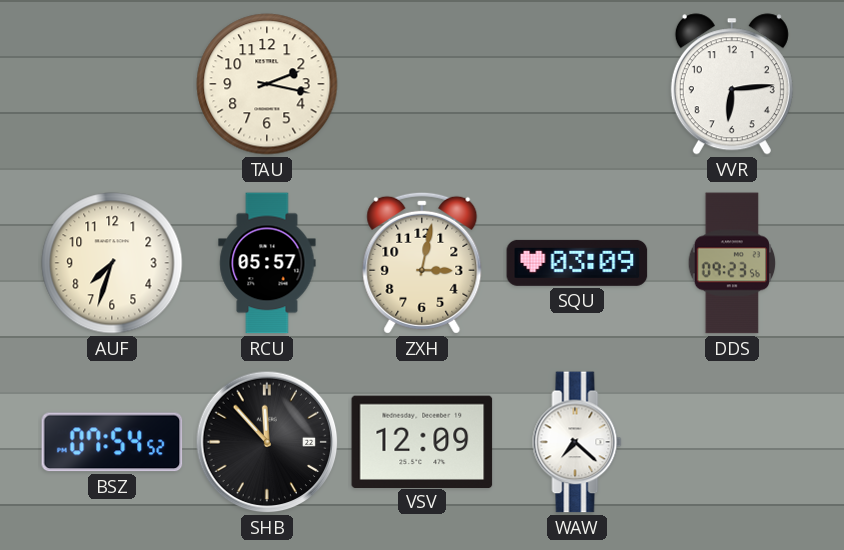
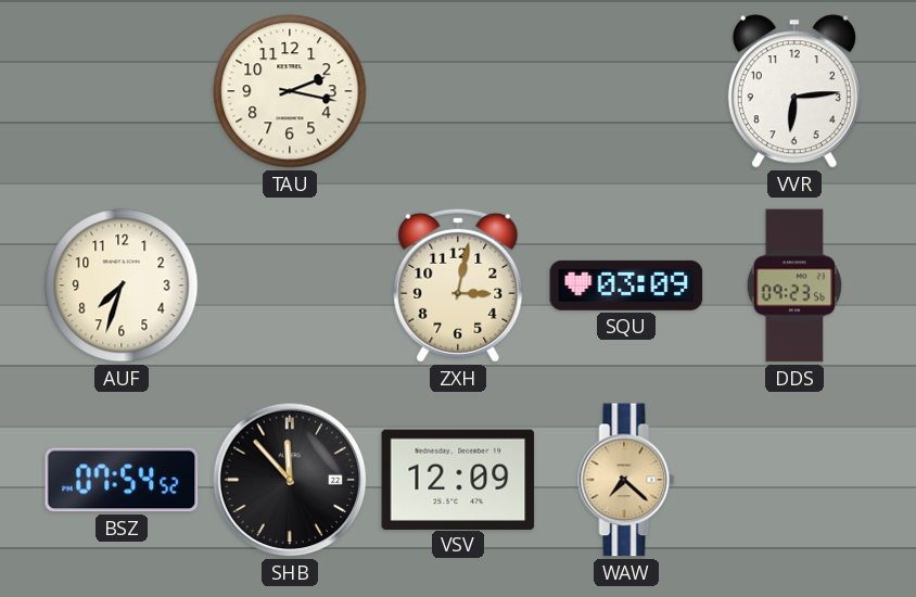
RCU: 05:57 -> none
WAW dial: white -> champagne
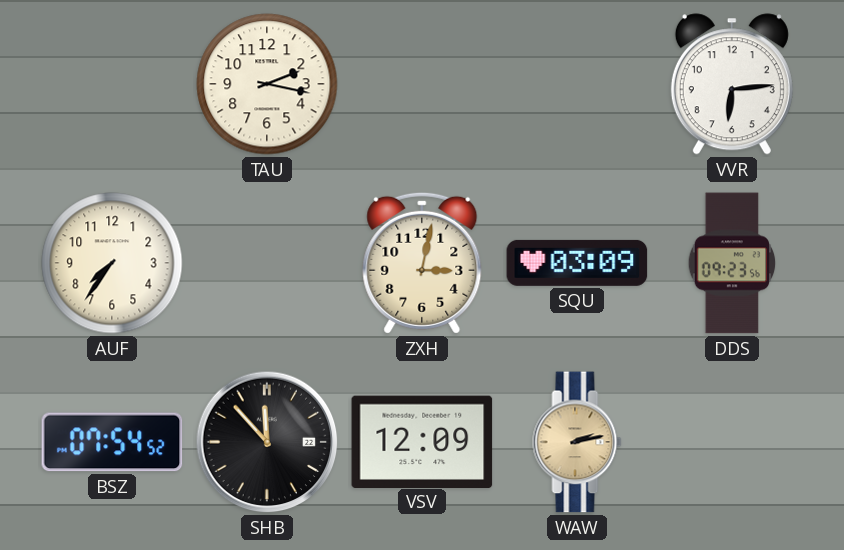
AUF: 7:33 -> 7:36
WAW: 7:22 -> 2:13
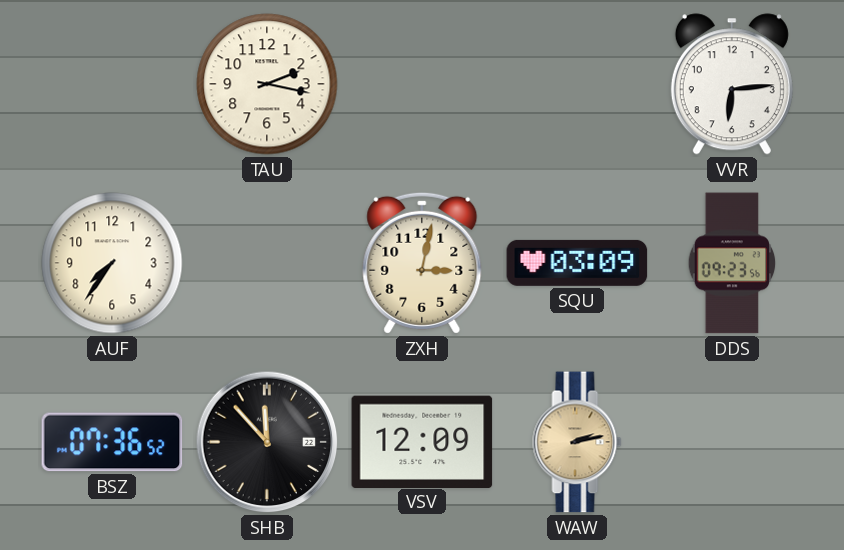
BSZ: 07:54 -> 07:36
